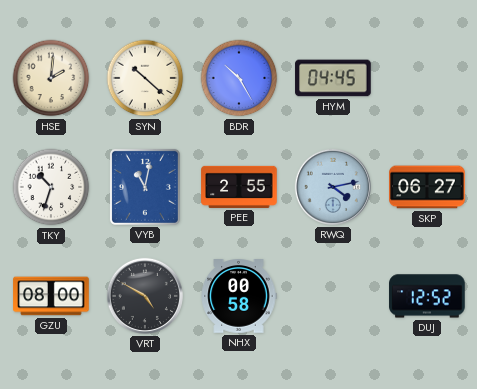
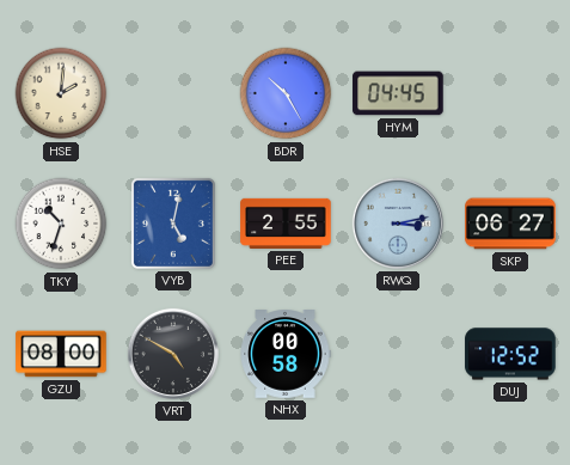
SYN: 10:22 -> none
VYB: 11:02 -> 5:02
RWQ: 4:13 -> 3:13
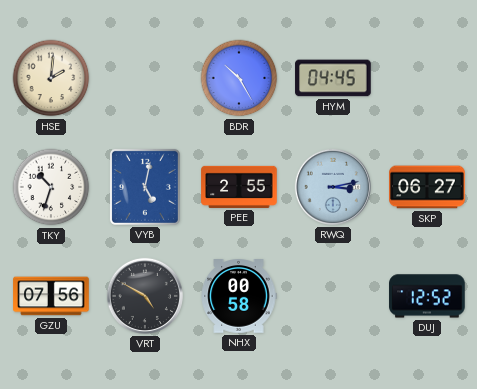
GZU: 08:00 -> 07:56
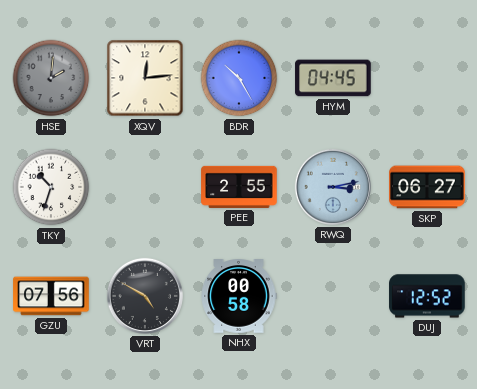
HSE dial: cream -> grey
XQV: none -> 12:14
VYB: 5:02 -> none
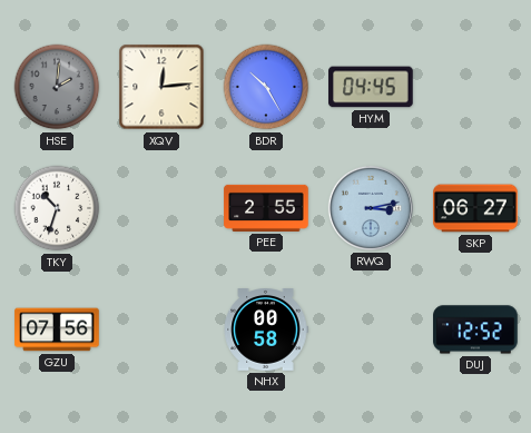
VRT: 4:50 -> none
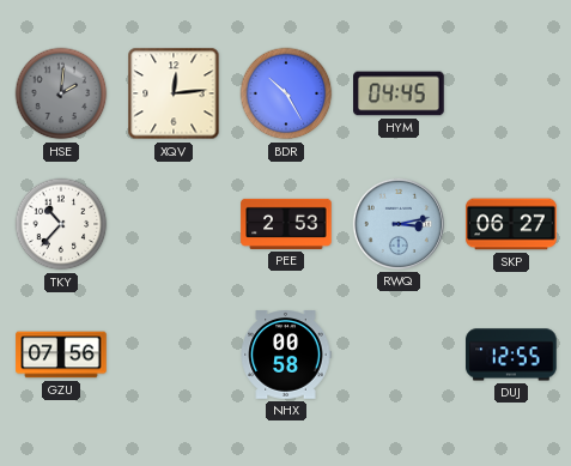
TKY: 10:33 -> 10:37
PEE: 2:55 -> 2:53
DUJ: 12:52 -> 12:55
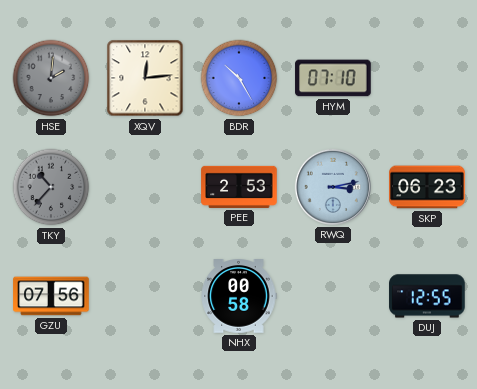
HYM: 04:45 -> 07:10
TKY dial: white -> grey
SKP: 06:27 -> 06:23
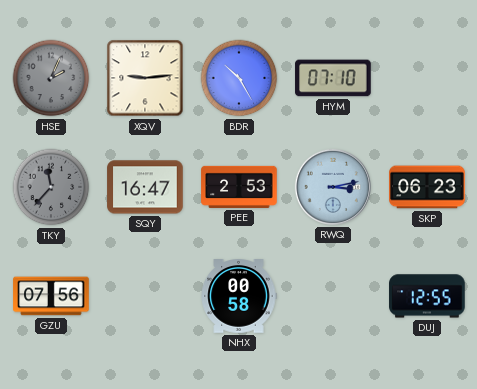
HSE: 2:01 -> 2:04
XQV: 12:14 -> 9:14
TKY: 10:37 -> 11:37
SQY: none -> 16:47
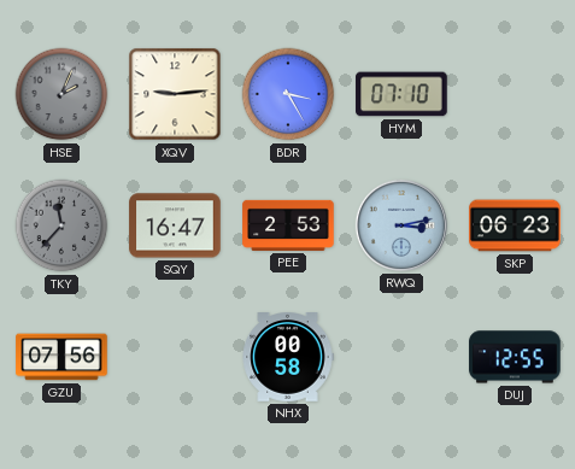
BDR: 10:25 -> 3:25
